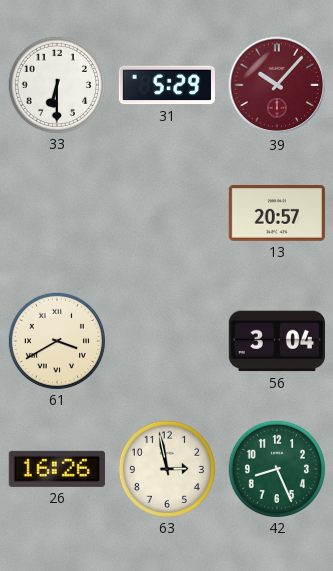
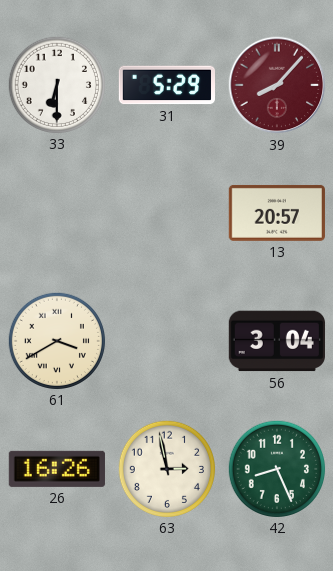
39: 10:07 -> 8:07
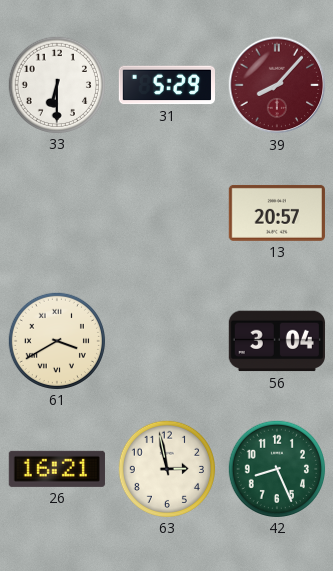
26: 16:26 -> 16:21
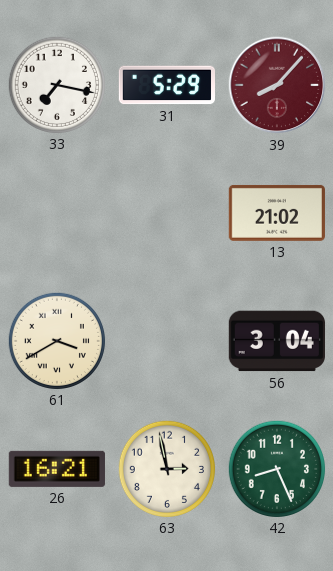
33: 6:30 -> 7:17
13: 20:57 -> 21:02
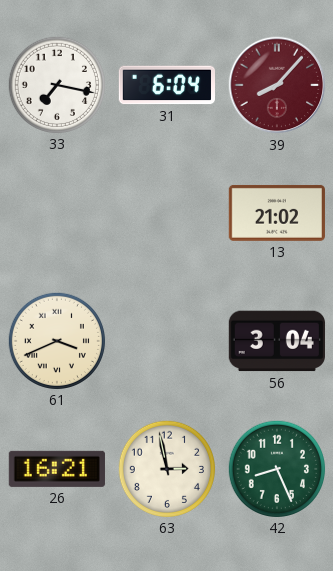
31: 5:29 -> 6:04
61: 3:40 -> 3:41
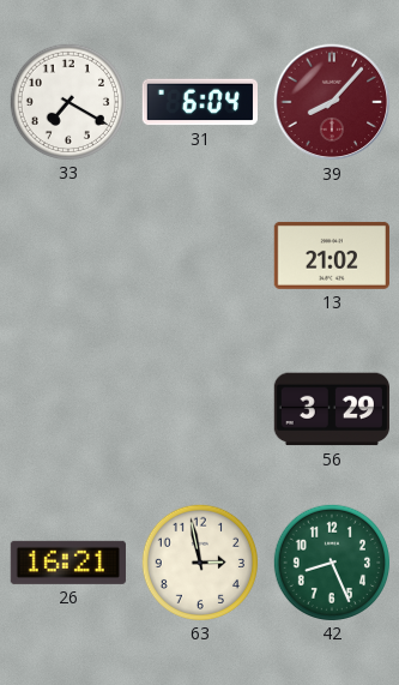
33: 7:17 -> 7:20
61: 3:41 -> none
56: 3:04 -> 3:29
